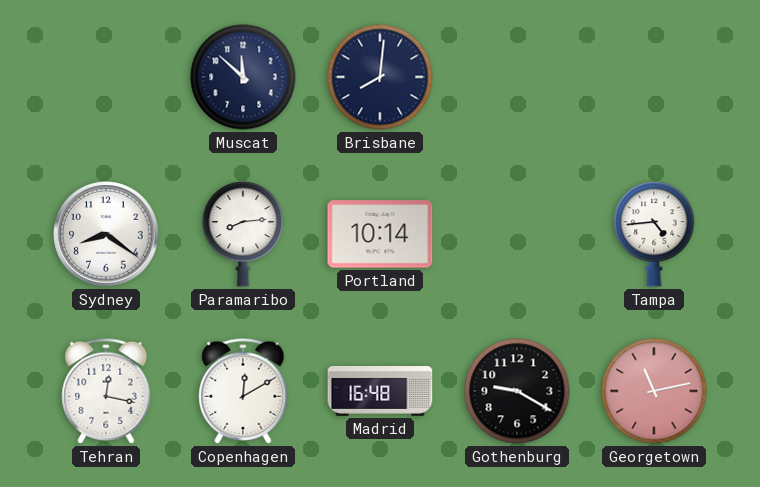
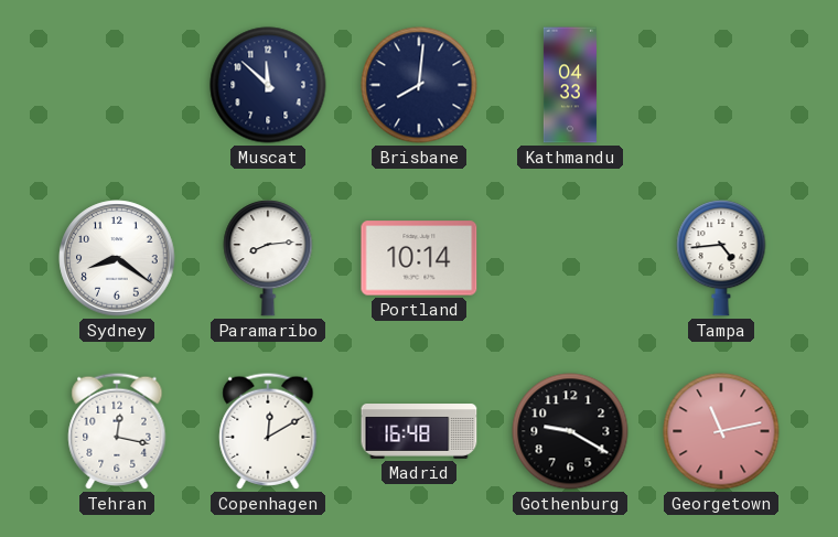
Kathmandu: none -> 04:33
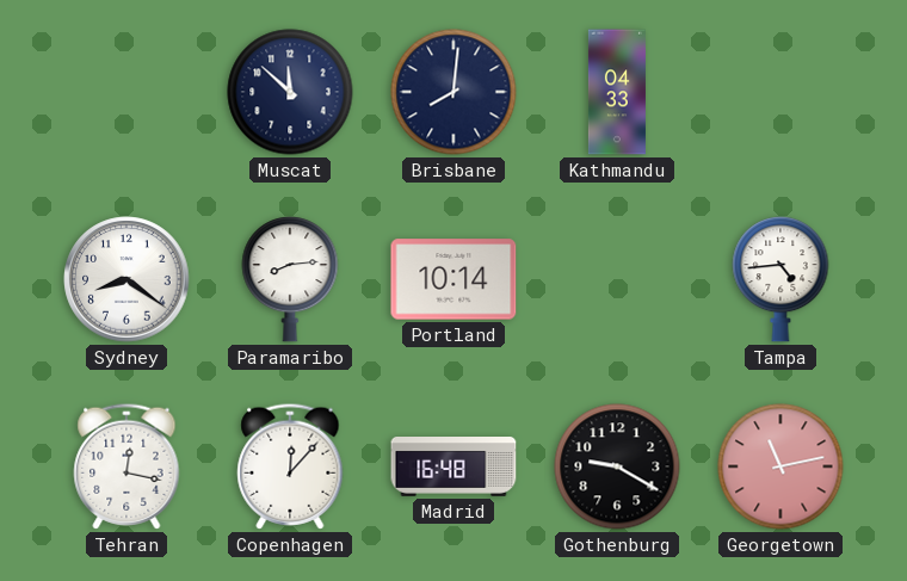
Copenhagen: 12:10 -> 12:07
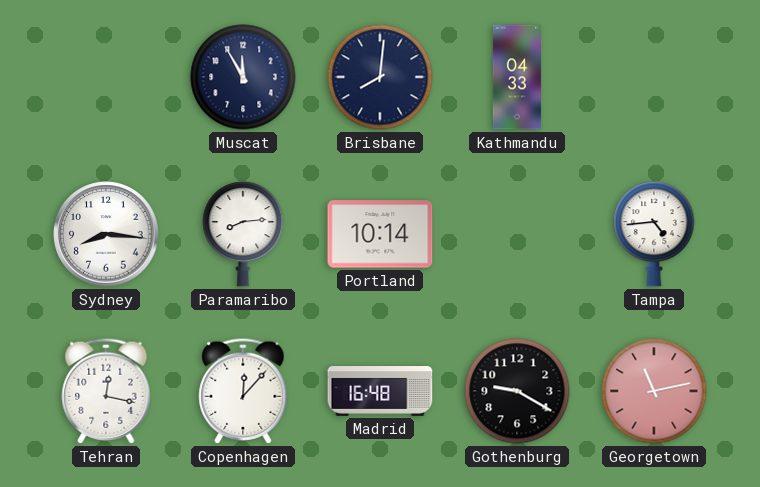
Muscat: 11:52 -> 11:55
Sydney: 8:21 -> 8:16
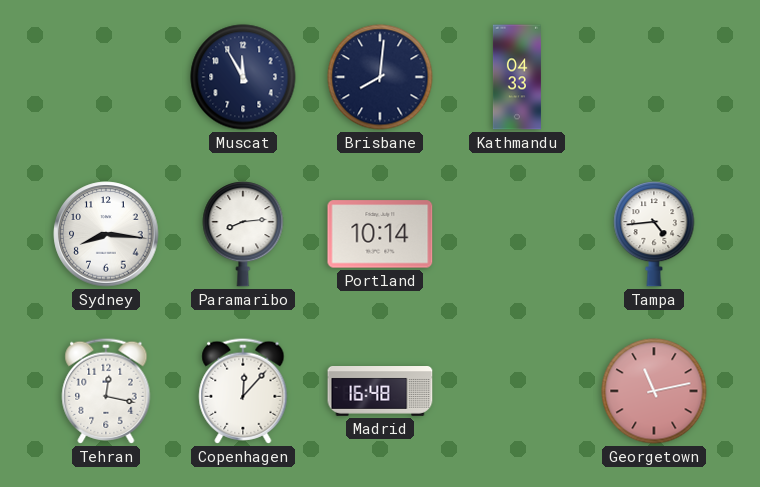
Gothenburg: 9:20 -> none
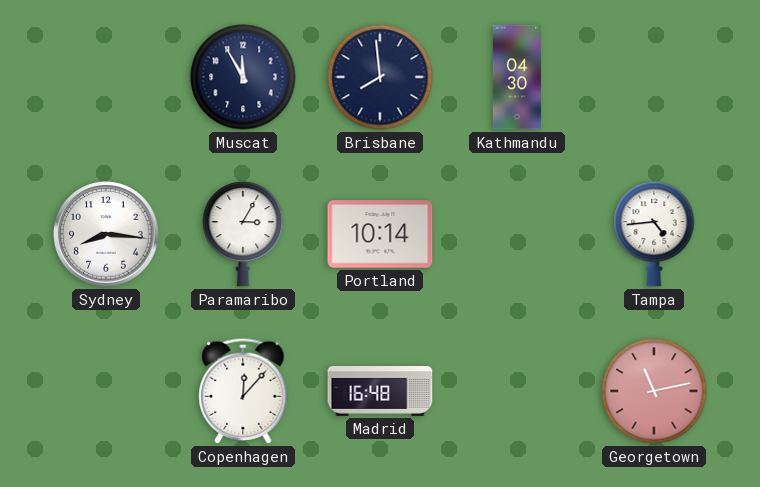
Brisbane: 8:01 -> 7:59
Kathmandu: 04:33 -> 04:30
Paramaribo: 8:14 -> 3:05
Tehran: 12:17 -> none
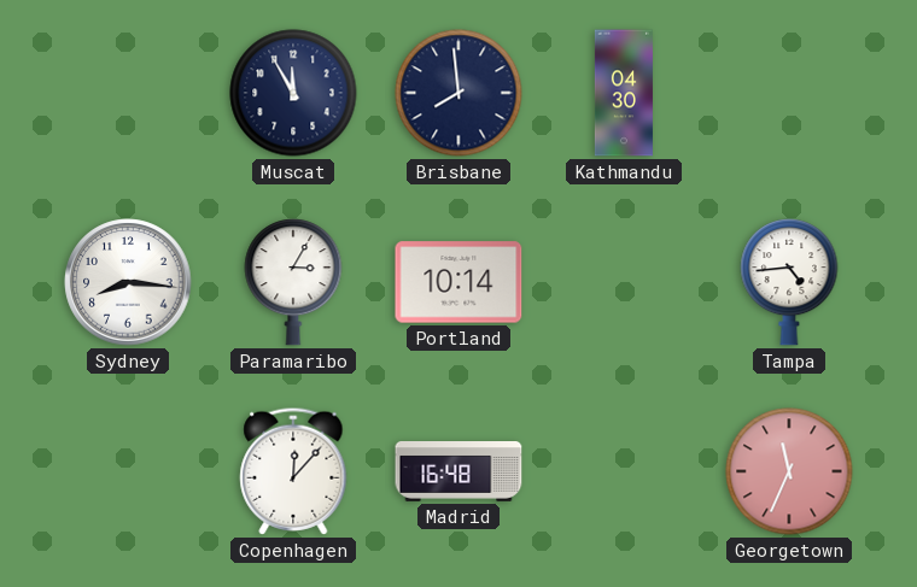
Georgetown: 11:13 -> 11:34
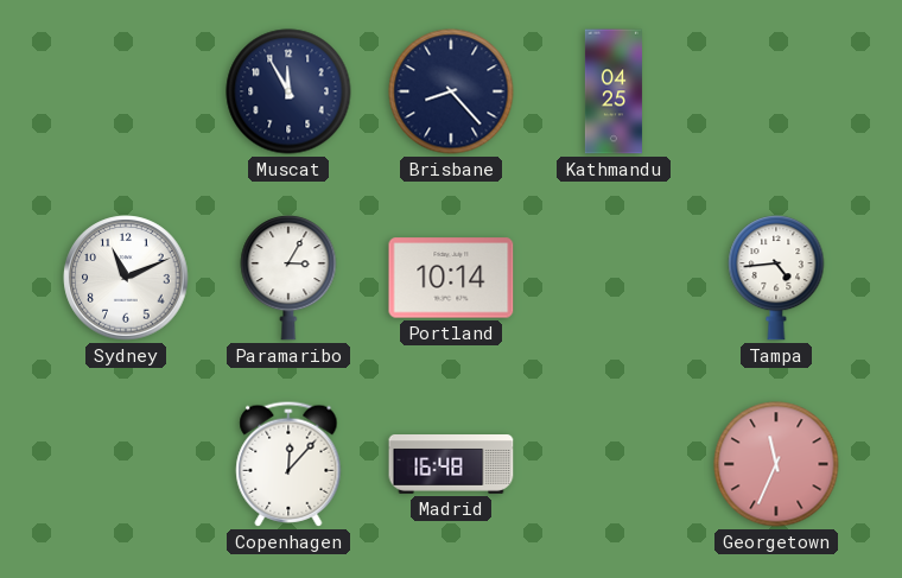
Brisbane: 7:59 -> 8:23
Kathmandu: 04:30 -> 04:25
Sydney: 8:16 -> 11:11
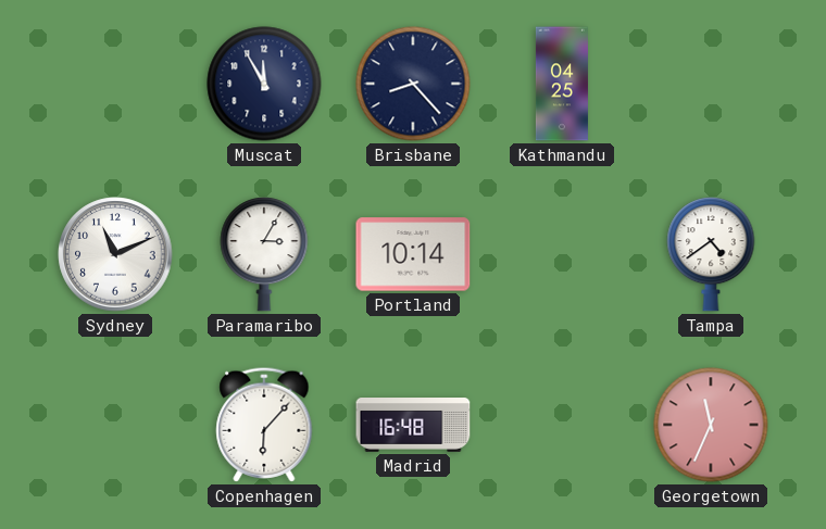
Tampa: 4:44 -> 4:39
Copenhagen: 12:07 -> 6:07
